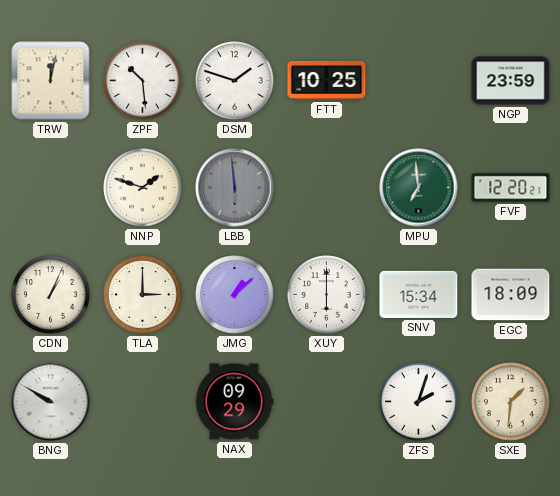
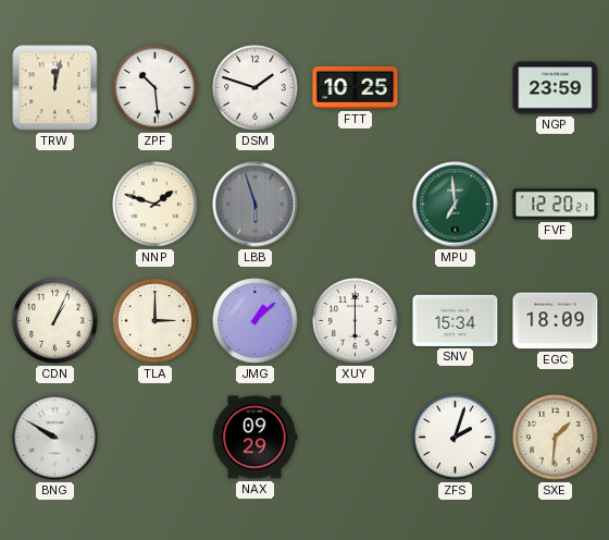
LBB: 5:59 -> 5:57
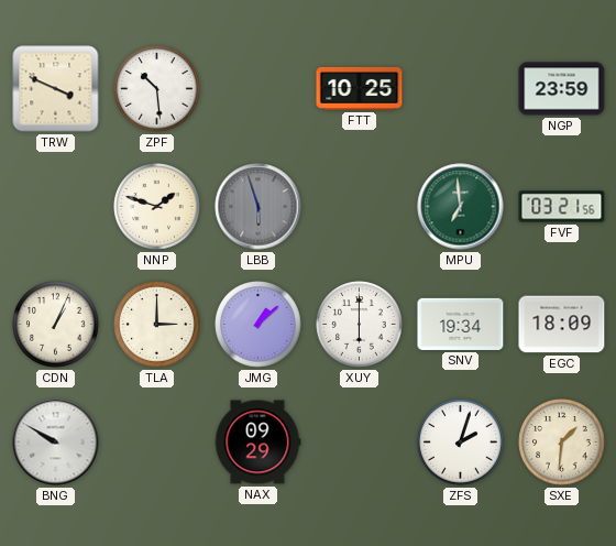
TRW: 12:02 -> 3:49
DSM: 1:48 -> none
FVF: 12:20 -> 03:21
SNV: 15:34 -> 19:34
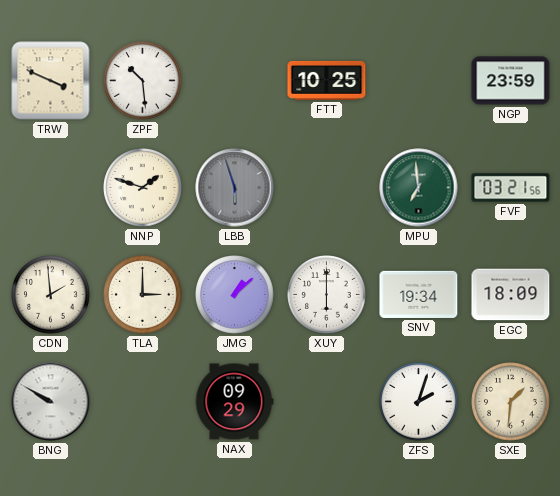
CDN: 1:04 -> 1:59
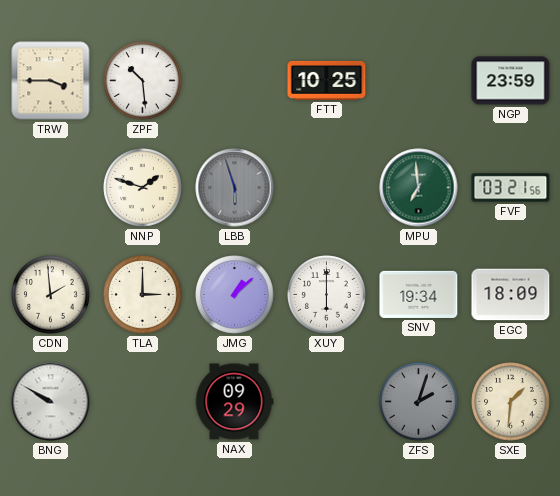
TRW: 3:49 -> 3:45
ZFS dial: white -> grey
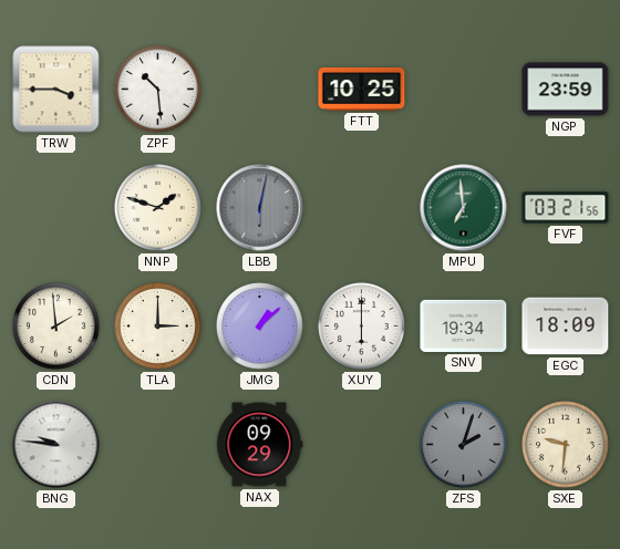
LBB: 5:57 -> 6:02
BNG: 9:50 -> 9:46
SXE: 1:31 -> 9:31
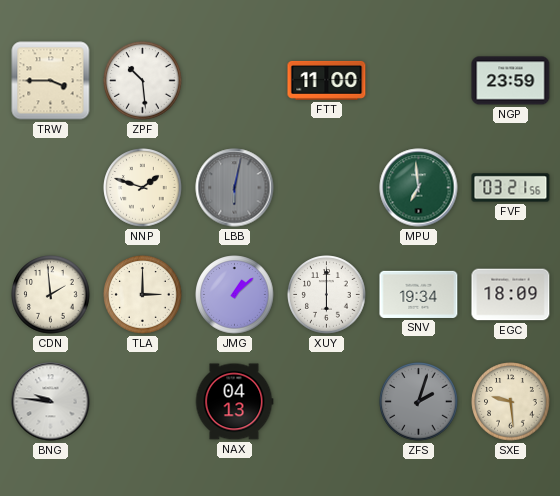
FTT: 10:25 -> 11:00
NAX: 09:29 -> 04:13
SXE: 9:31 -> 9:29
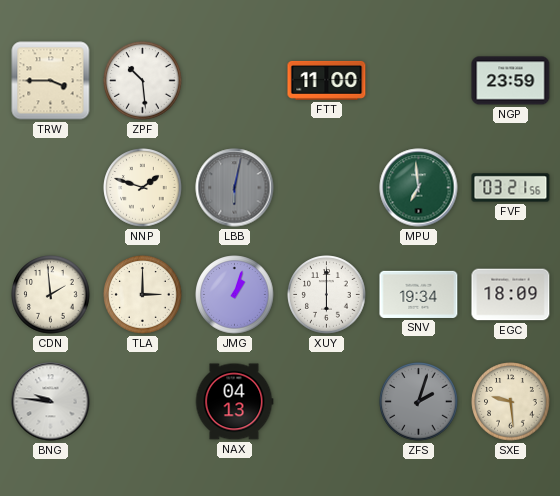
JMG: 1:08 -> 1:03
